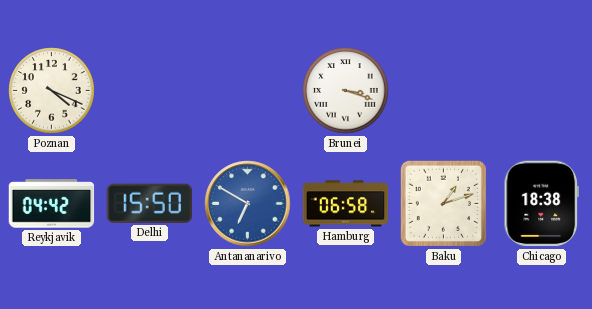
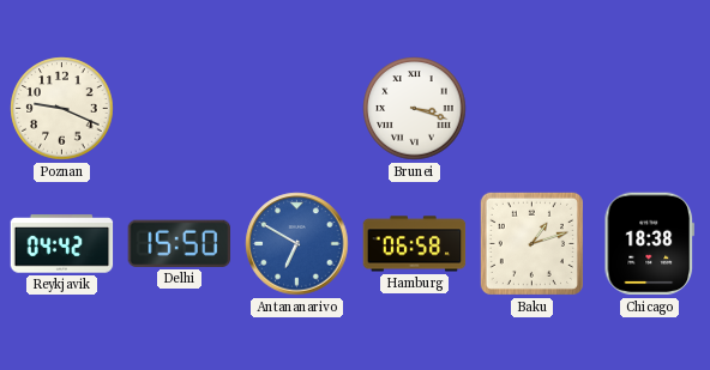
Poznan: 4:19 -> 9:19
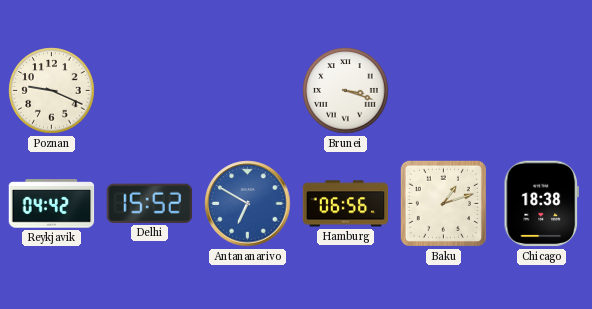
Delhi: 15:50 -> 15:52
Hamburg: 06:58 -> 06:56
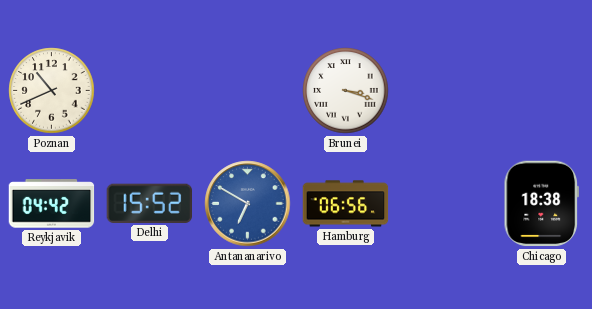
Poznan: 9:19 -> 10:41
Baku: 1:12 -> none
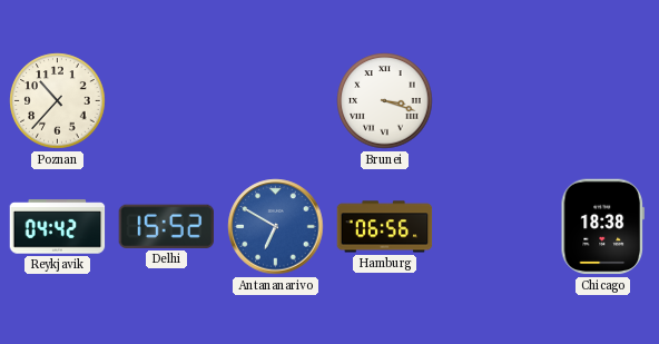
Poznan: 10:41 -> 10:37
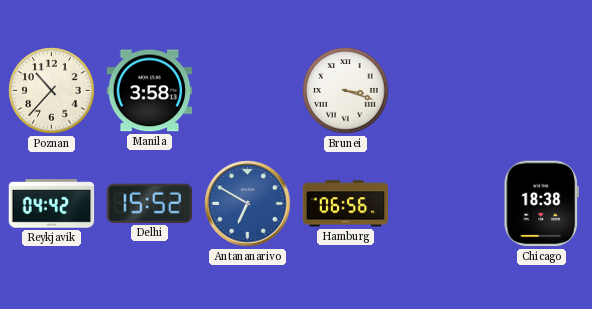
Manila: none -> 3:58
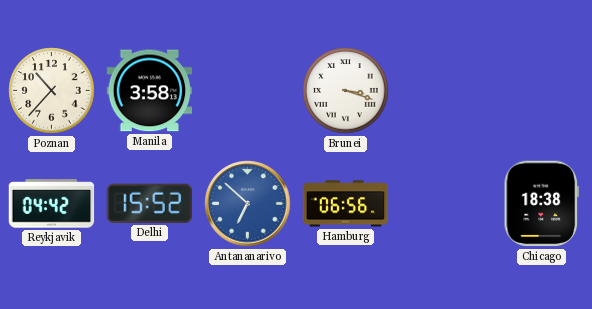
Antananarivo: 6:50 -> 6:52
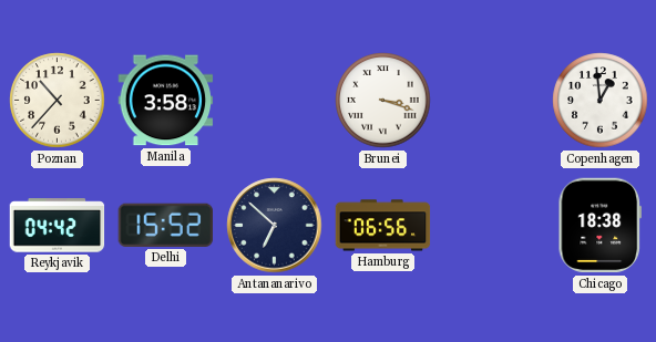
Copenhagen: none -> 12:59
Antananarivo dial: blue -> navy
